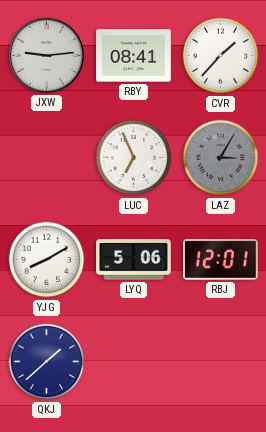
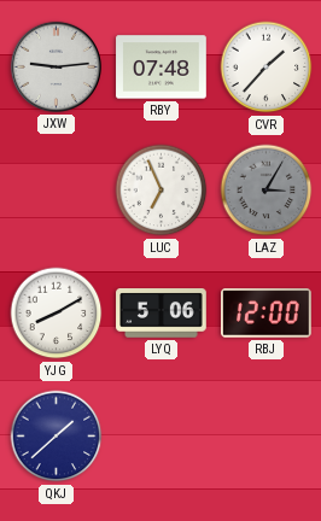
RBY: 08:41 -> 07:48
RBJ: 12:01 -> 12:00
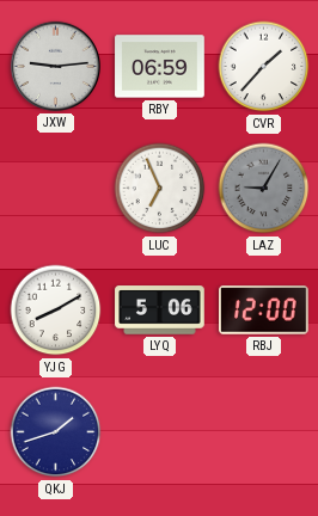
RBY: 07:48 -> 06:59
LAZ: 3:05 -> 9:05
QKJ: 1:38 -> 1:42
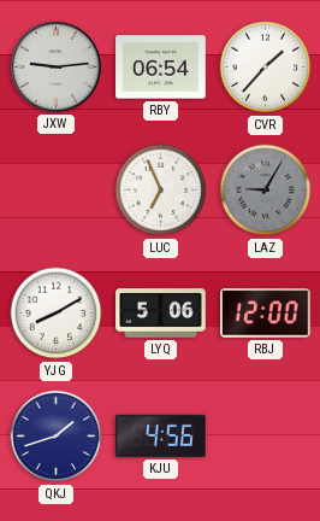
RBY: 06:59 -> 06:54
KJU: none -> 4:56
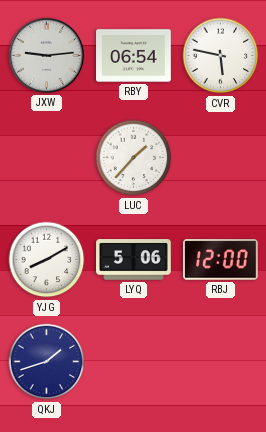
CVR: 1:37 -> 5:47
LUC: 6:56 -> 1:37
LAZ: 9:05 -> none
KJU: 4:56 -> none
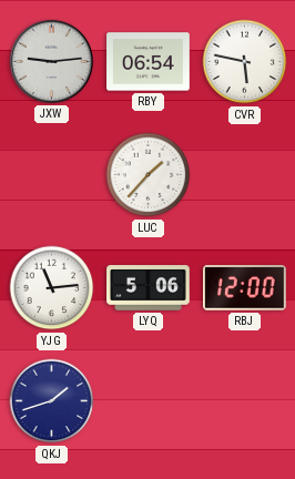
YJG: 8:10 -> 11:14
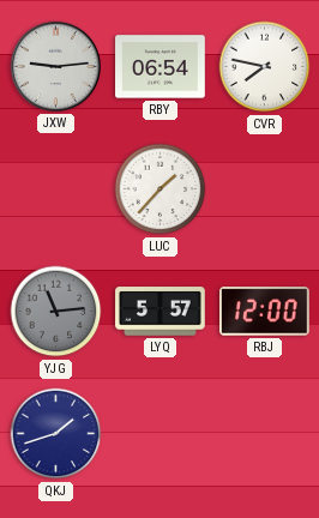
CVR: 5:47 -> 7:47
YJG dial: white -> grey
LYQ: 5:06 -> 5:57
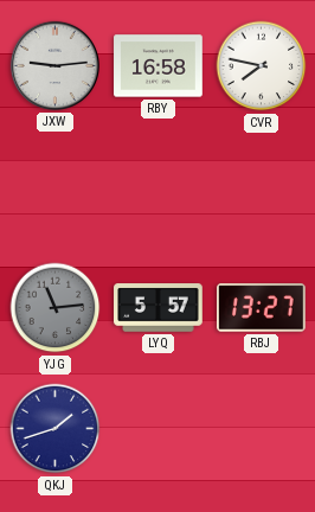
RBY: 06:54 -> 16:58
LUC: 1:37 -> none
RBJ: 12:00 -> 13:27
